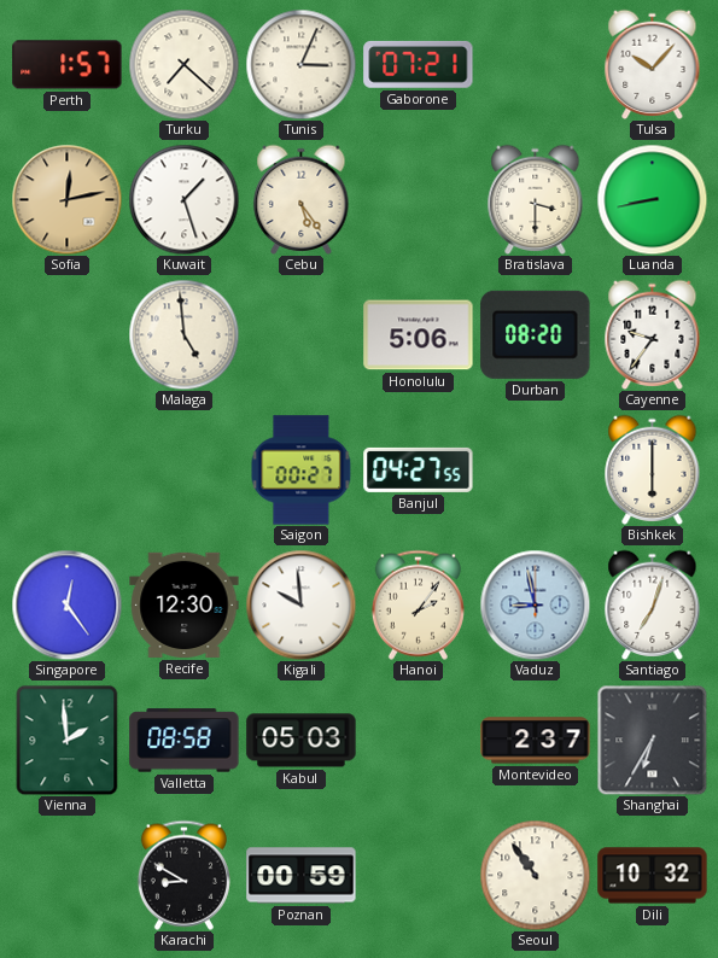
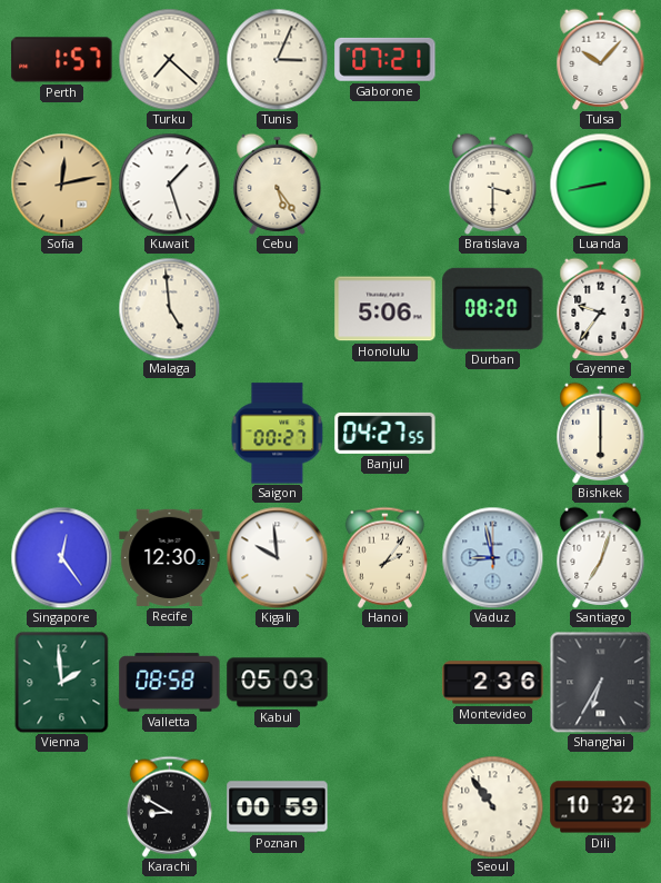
Montevideo: 2:37 -> 2:36
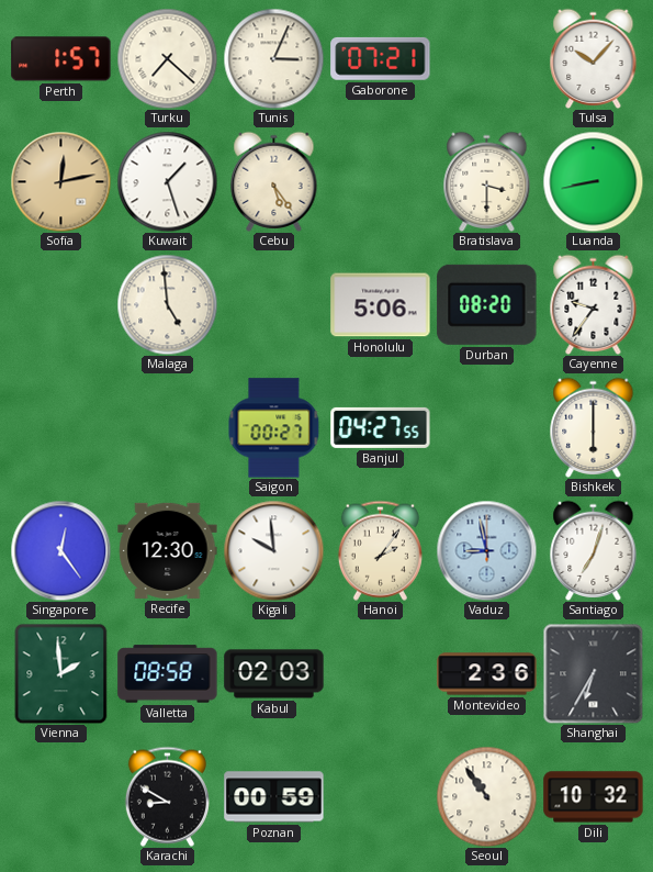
Kabul: 05:03 -> 02:03
